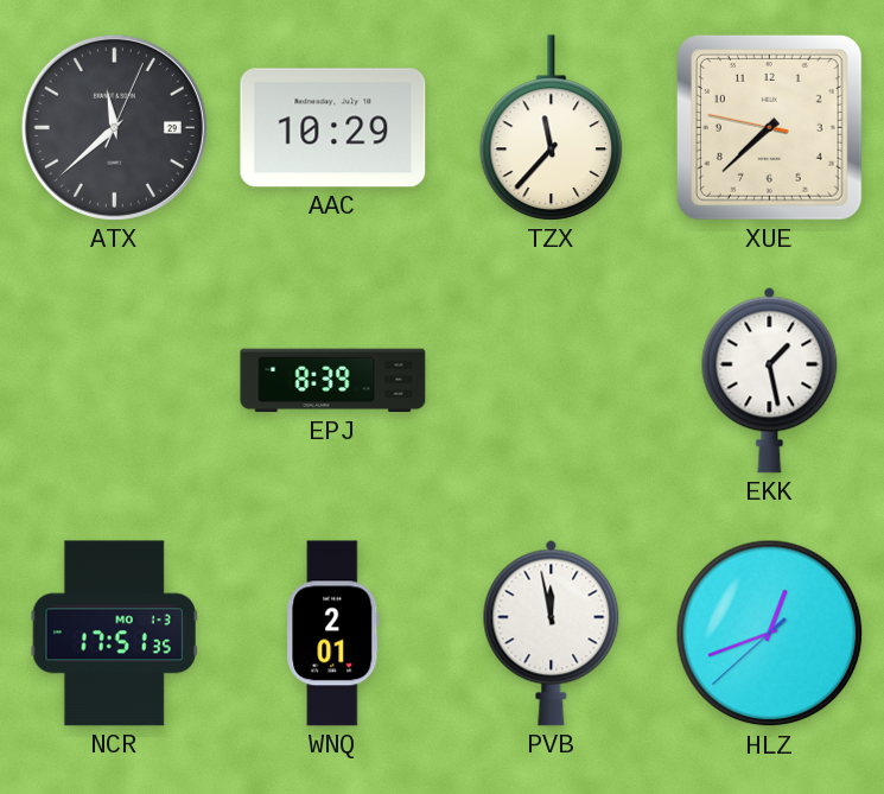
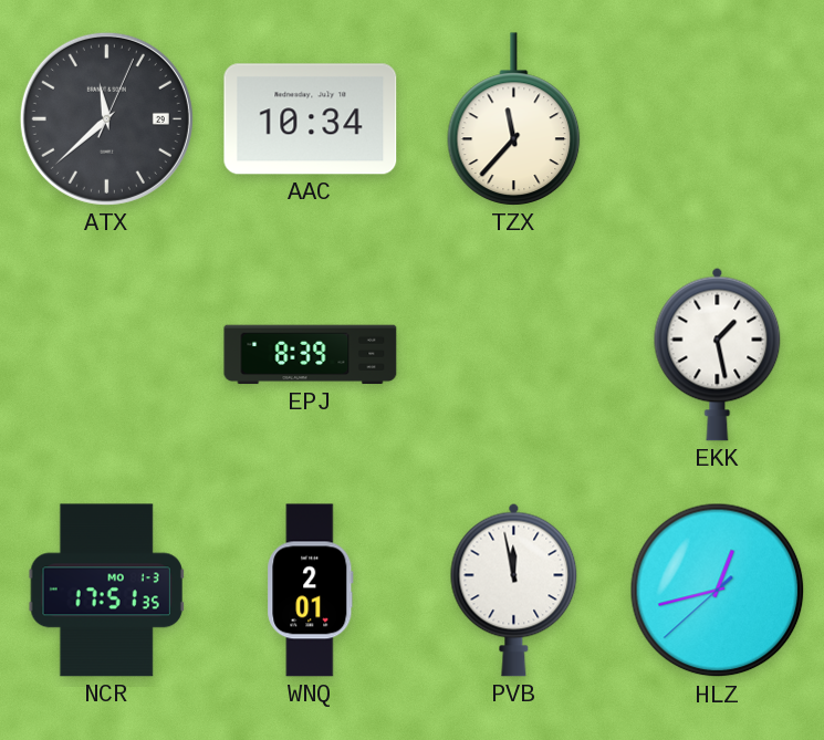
AAC: 10:29 -> 10:34
XUE: 7:37 -> none
HLZ: 12:41 -> 12:42
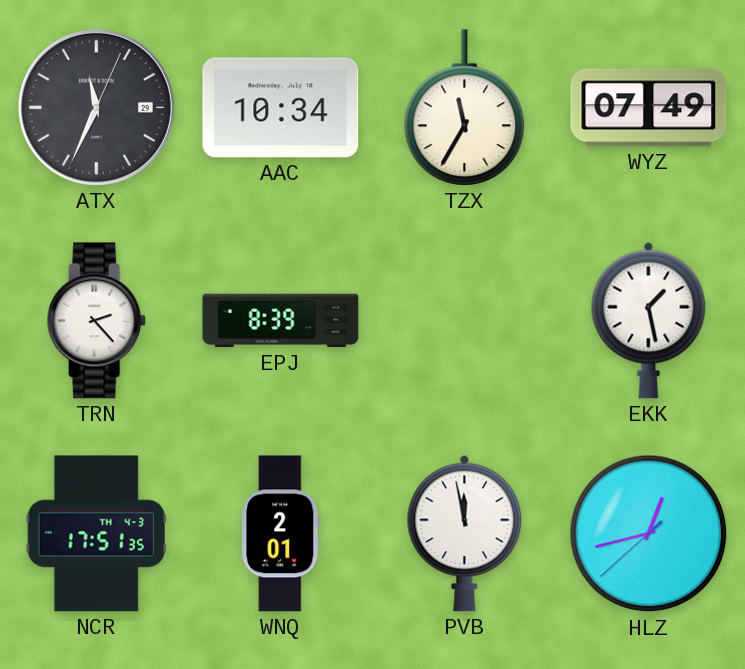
ATX: 11:38 -> 11:34
TZX: 11:37 -> 11:35
WYZ: none -> 07:49
TRN: none -> 2:23
NCR date: MO 1-3 -> TH 4-3
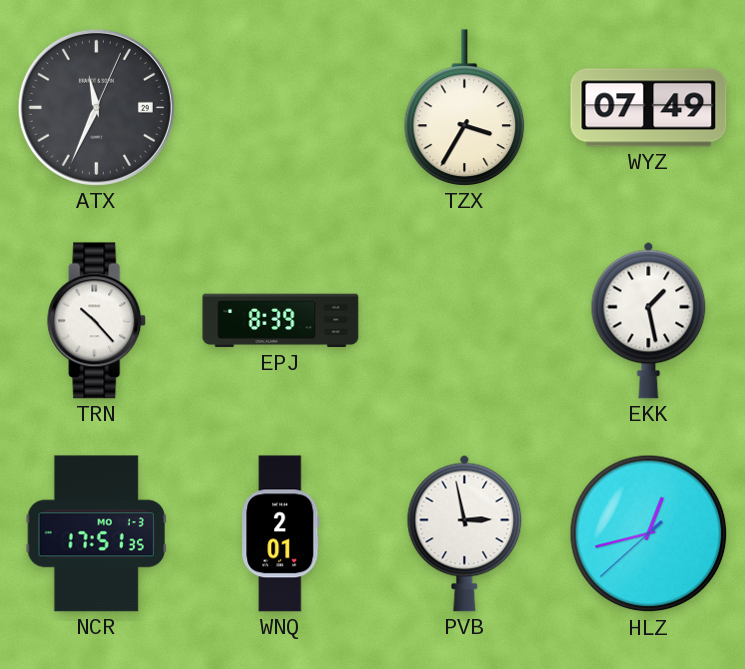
AAC: 10:34 -> none
TZX: 11:35 -> 3:35
TRN: 2:23 -> 10:23
NCR date: TH 4-3 -> MO 1-3
PVB: 11:58 -> 2:58
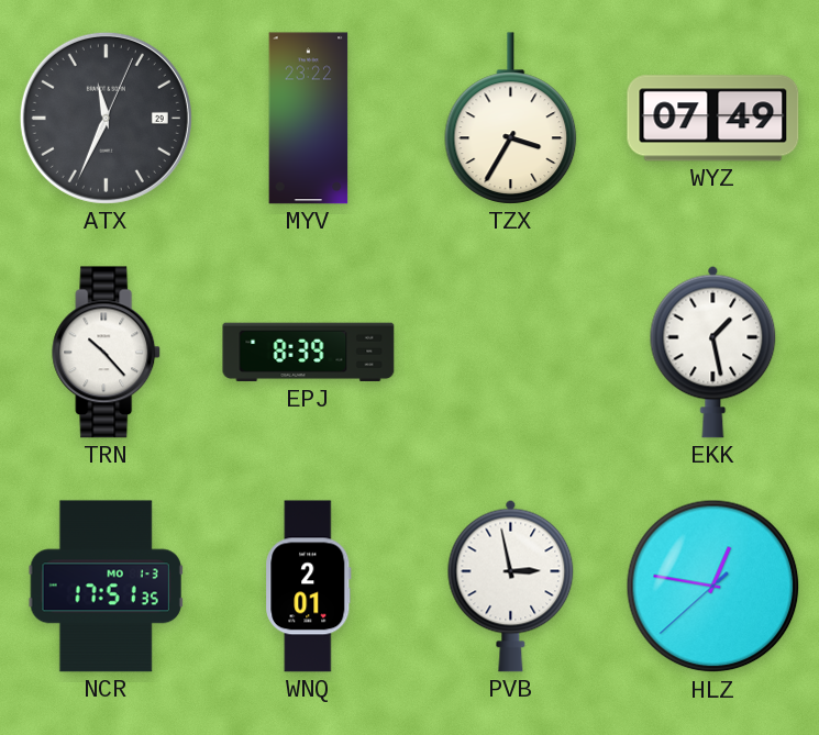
MYV: none -> 23:22
HLZ: 12:42 -> 12:46
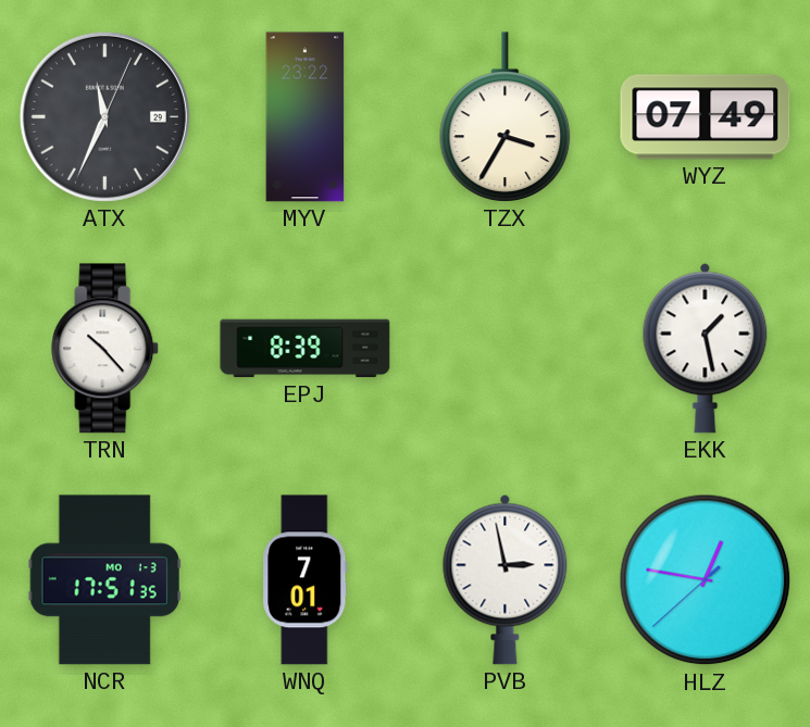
WNQ: 2:01 -> 7:01
